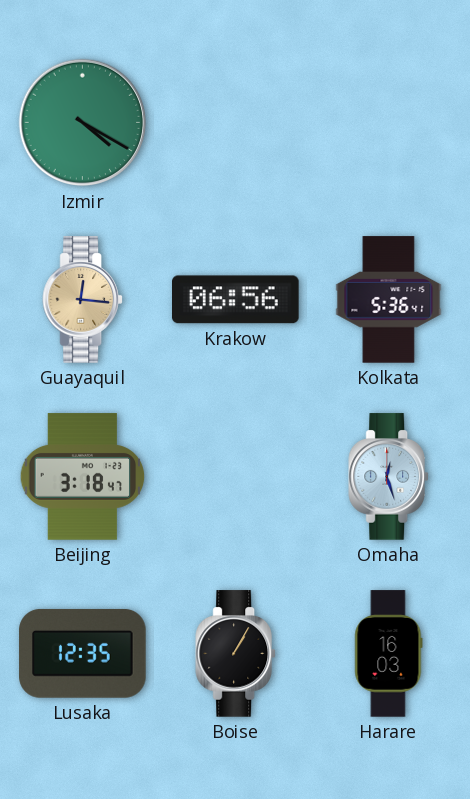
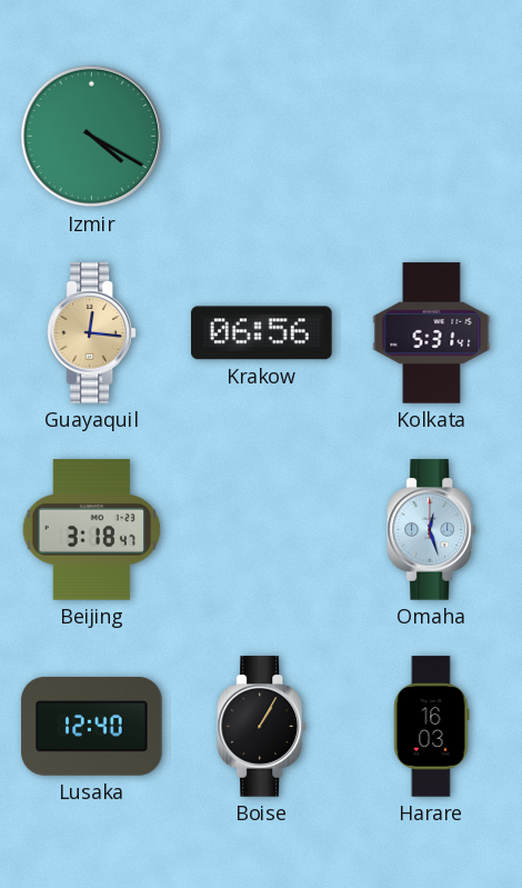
Kolkata: 5:36 -> 5:31
Lusaka: 12:35 -> 12:40
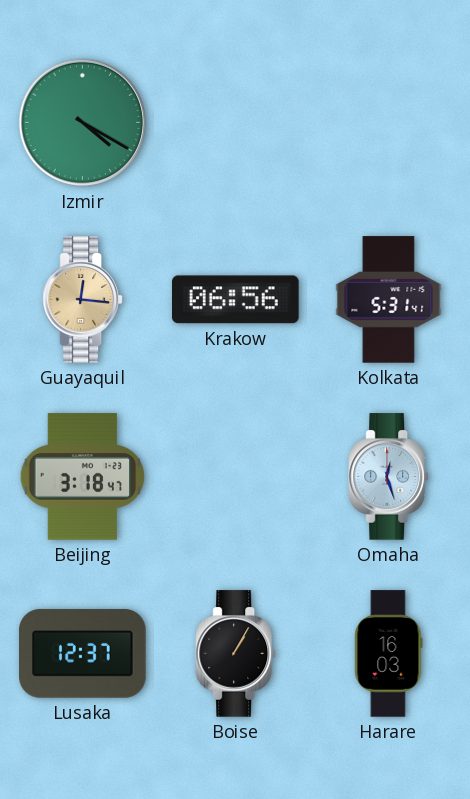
Lusaka: 12:40 -> 12:37
